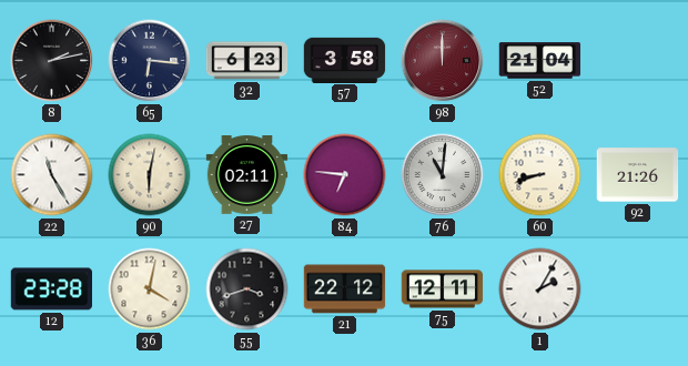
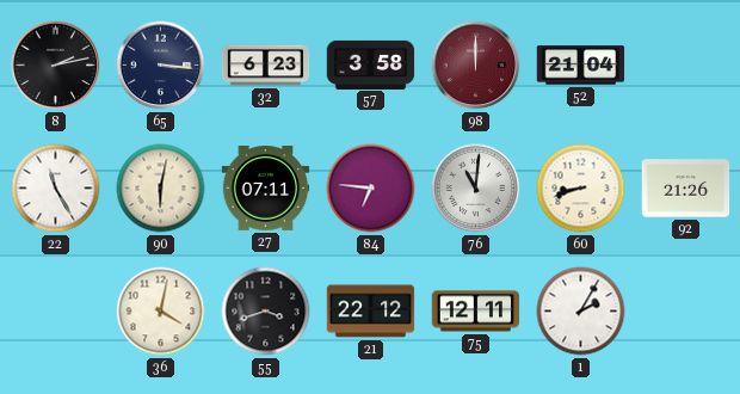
65: 6:16 -> 3:16
27: 02:11 -> 07:11
12: 23:28 -> none
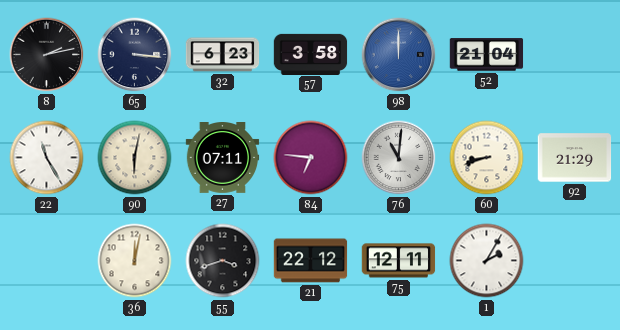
98 dial: burgundy -> blue
92: 21:26 -> 21:29
36: 4:02 -> 12:02
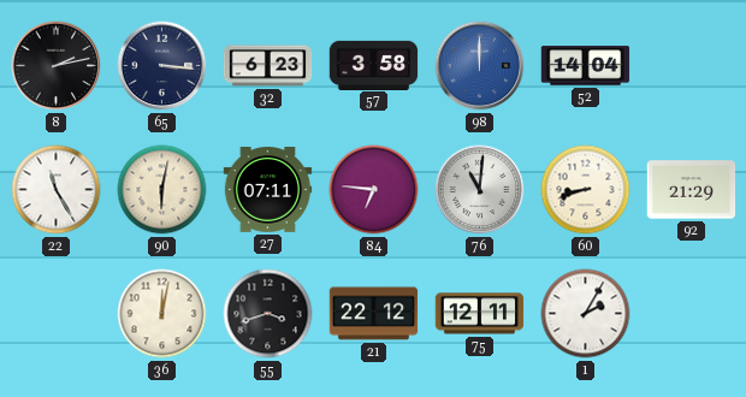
52: 21:04 -> 14:04
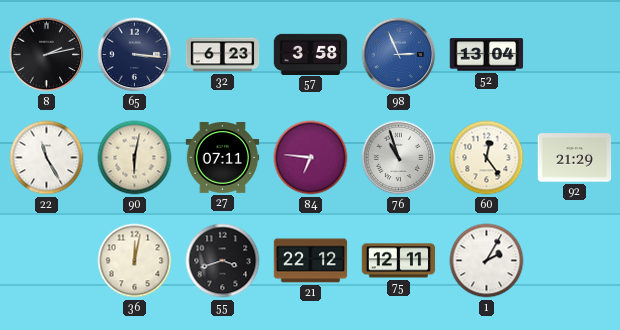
98: 12:00 -> 2:56
52: 14:04 -> 13:04
76: 11:01 -> 10:57
60: 8:42 -> 12:24
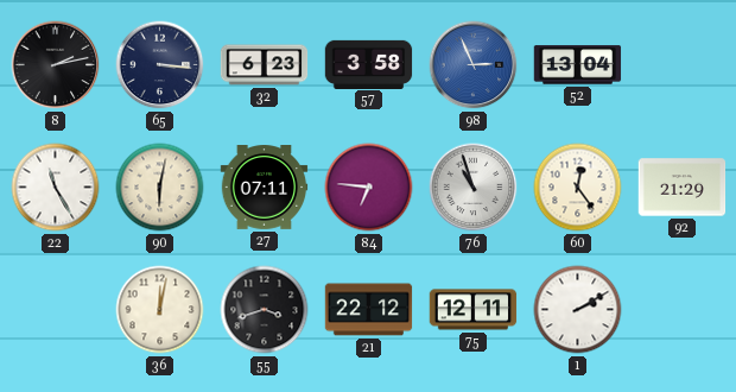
1: 2:05 -> 2:10
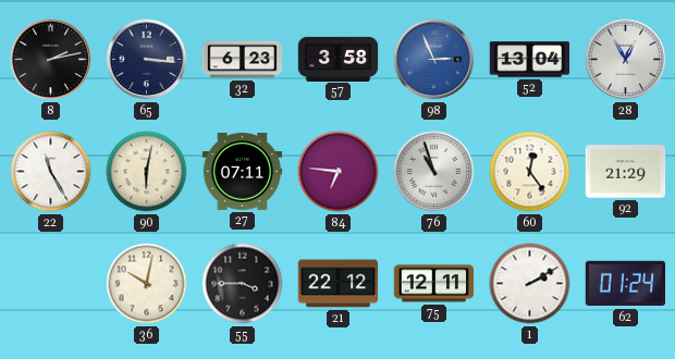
28: none -> 12:55
36: 12:02 -> 10:02
55: 3:42 -> 3:45
62: none -> 01:24
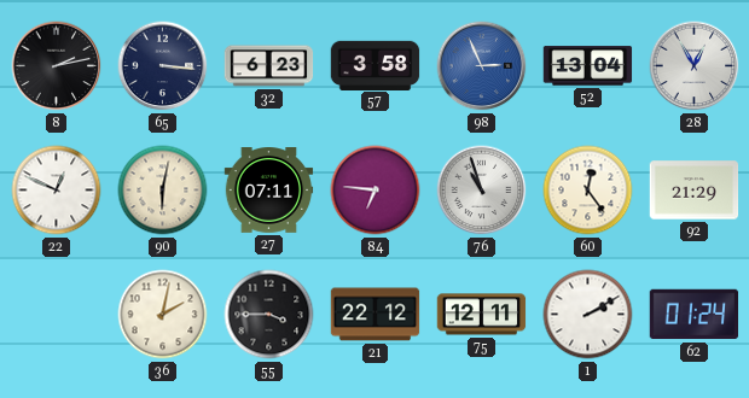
22: 11:25 -> 12:49
36: 10:02 -> 2:02
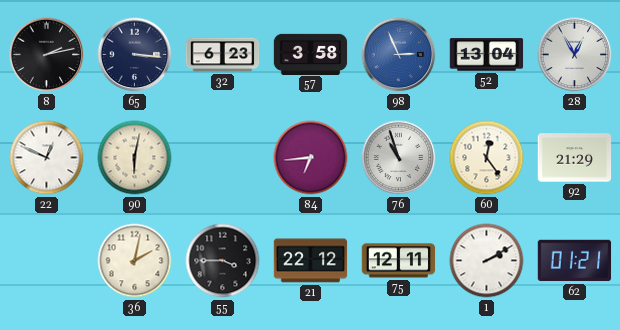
27: 07:11 -> none
84: 6:46 -> 6:44
62: 01:24 -> 01:21
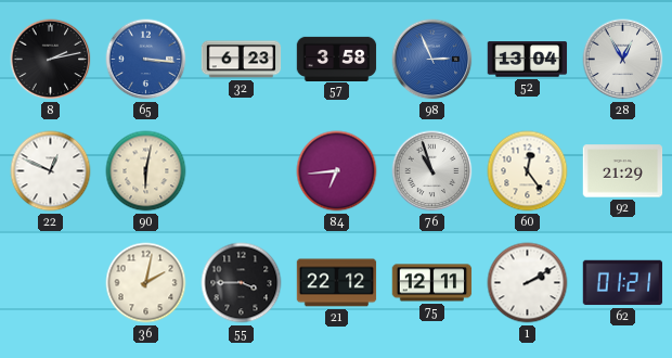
65 dial: navy -> blue
